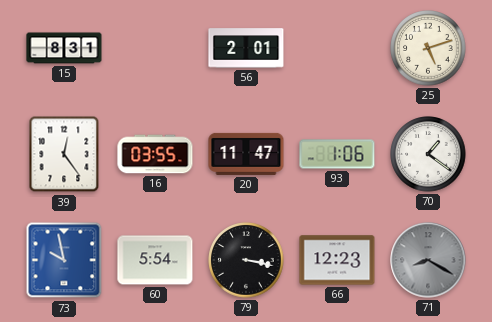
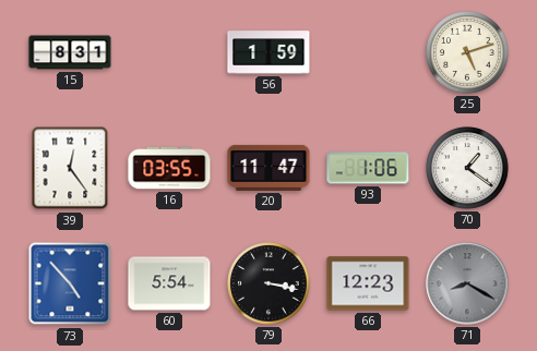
56: 2:01 -> 1:59
73: 9:58 -> 4:53
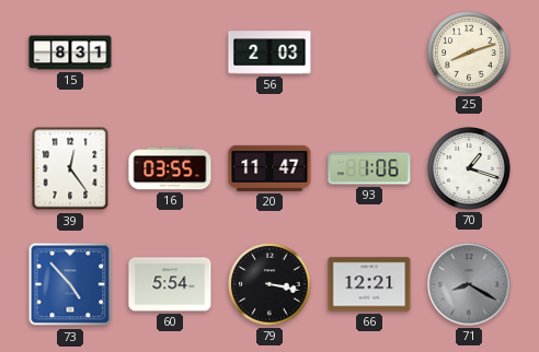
56: 1:59 -> 2:03
25: 5:12 -> 8:12
70: 1:21 -> 1:18
66: 12:23 -> 12:21
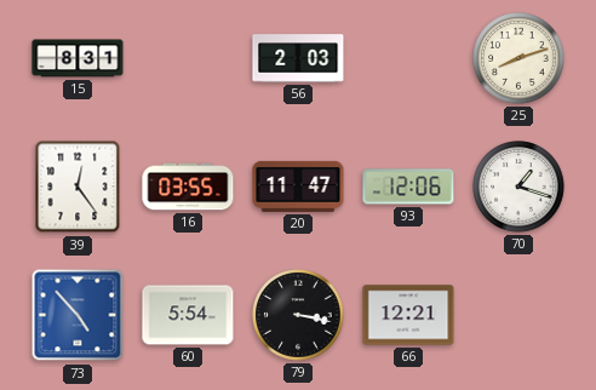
93: 1:06 -> 12:06
71: 8:20 -> none
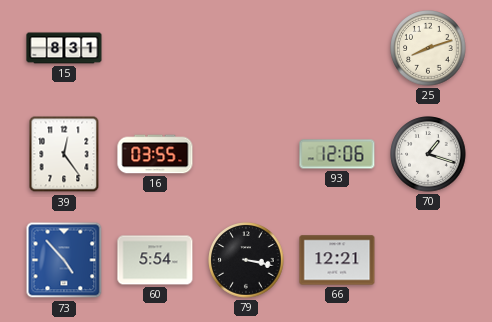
56: 2:03 -> none
20: 11:47 -> none
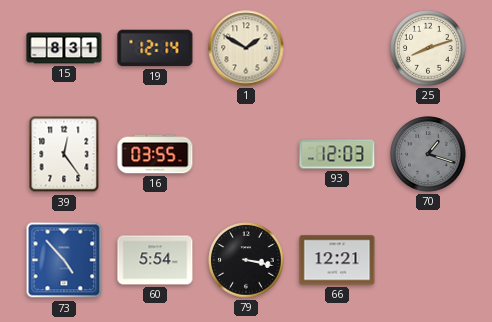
19: none -> 12:14
1: none -> 1:50
93: 12:06 -> 12:03
70 dial: white -> grey
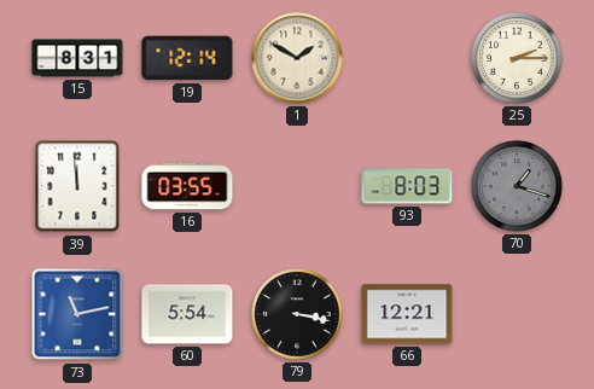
25: 8:12 -> 2:15
39: 12:24 -> 11:59
93: 12:03 -> 8:03
73: 4:53 -> 11:13
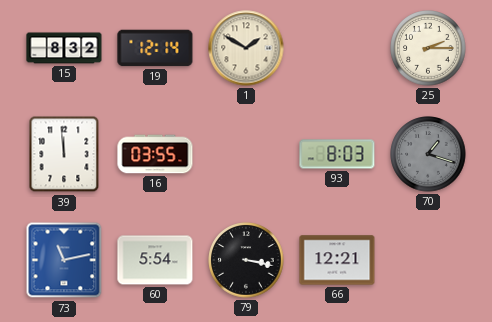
15: 8:31 -> 8:32
